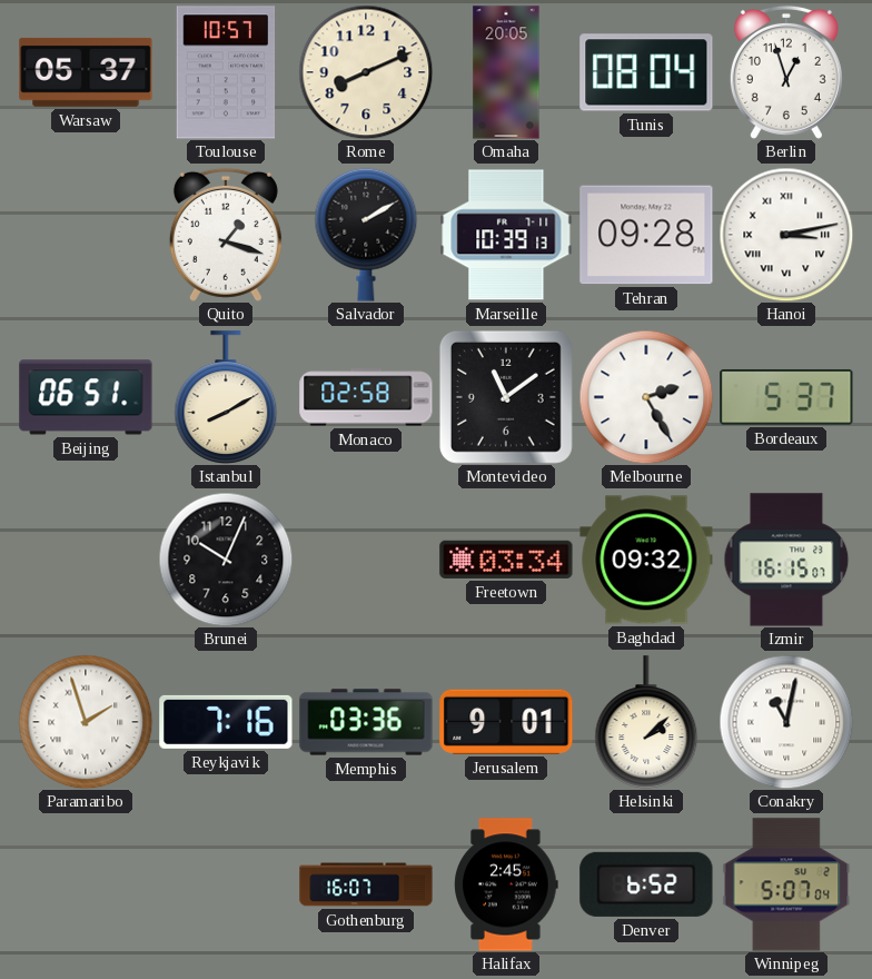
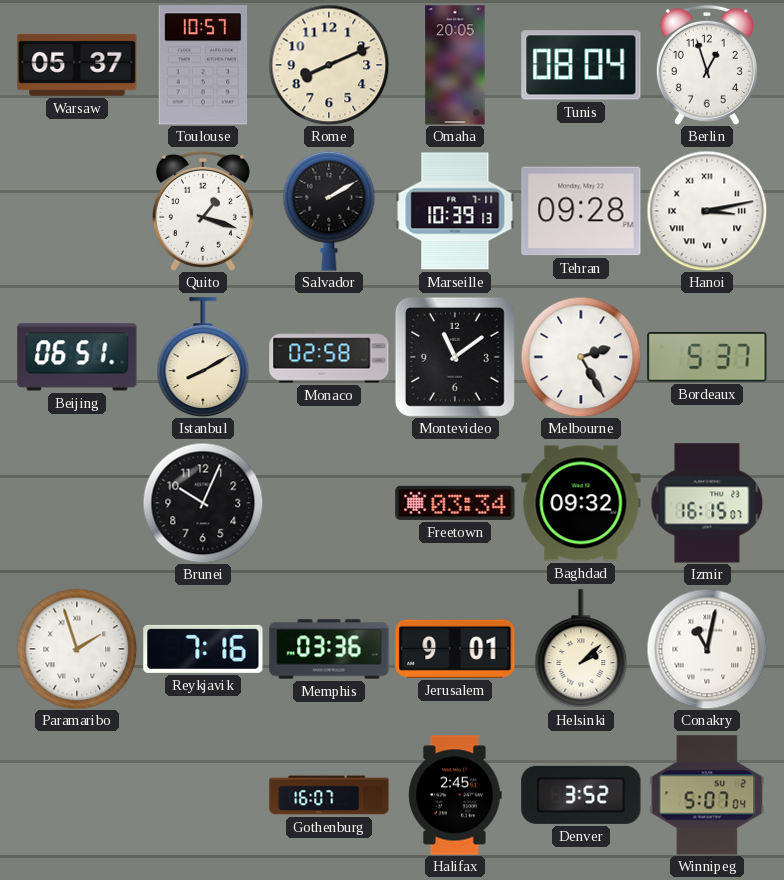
Denver: 6:52 -> 3:52
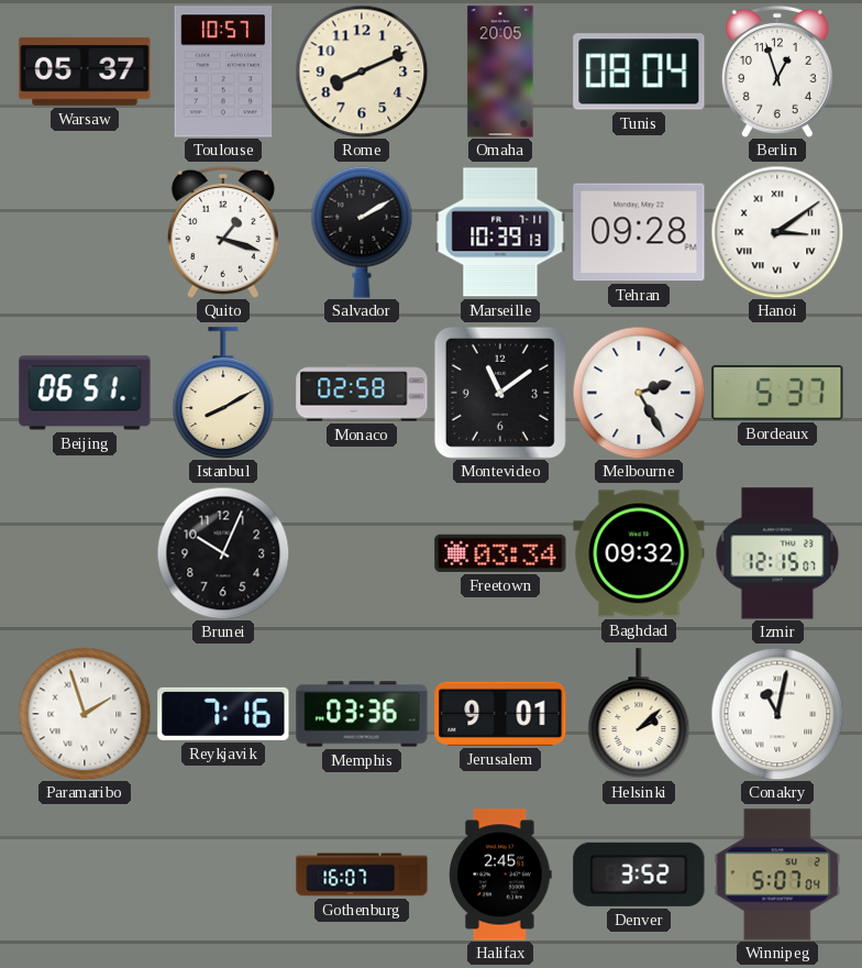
Hanoi: 3:13 -> 3:09
Izmir: 16:15 -> 12:15
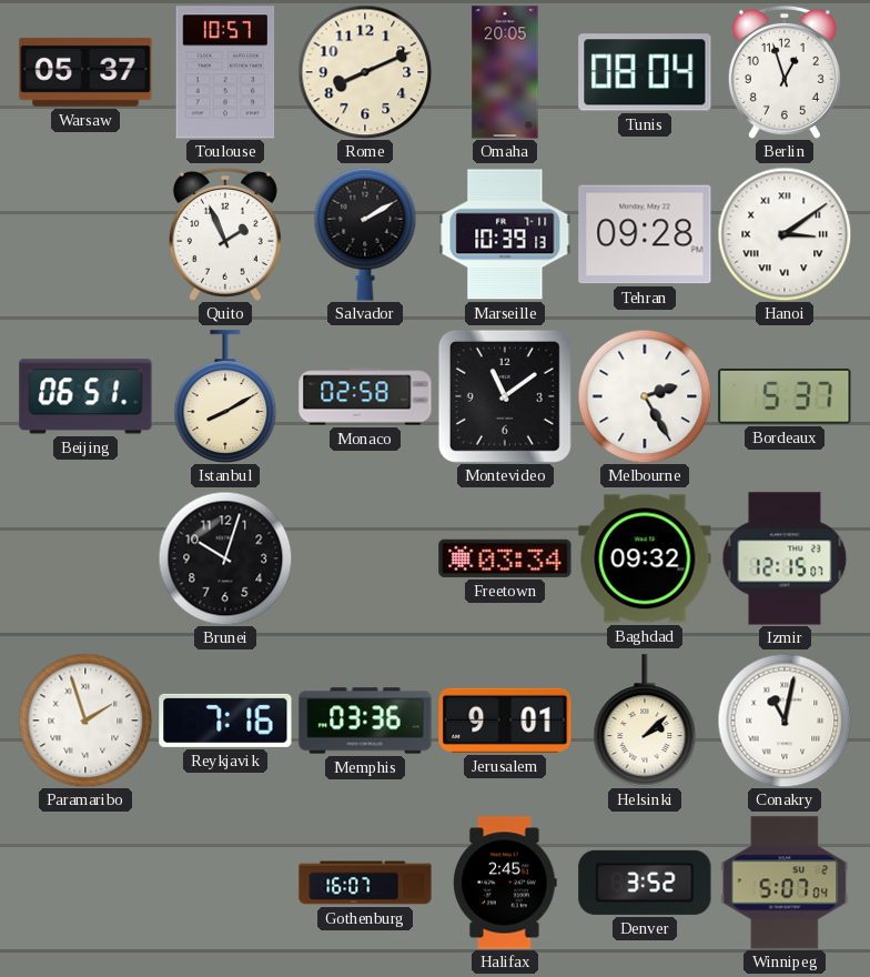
Quito: 1:18 -> 1:56
Brunei: 10:04 -> 10:03
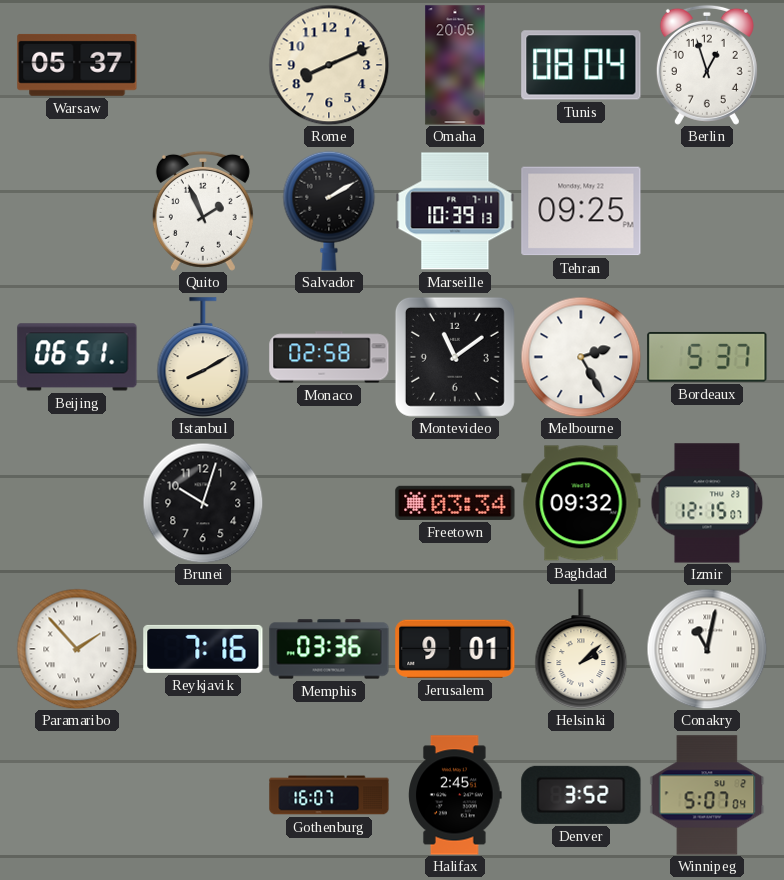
Toulouse: 10:57 -> none
Tehran: 09:28 -> 09:25
Hanoi: 3:09 -> none
Paramaribo: 1:57 -> 1:53
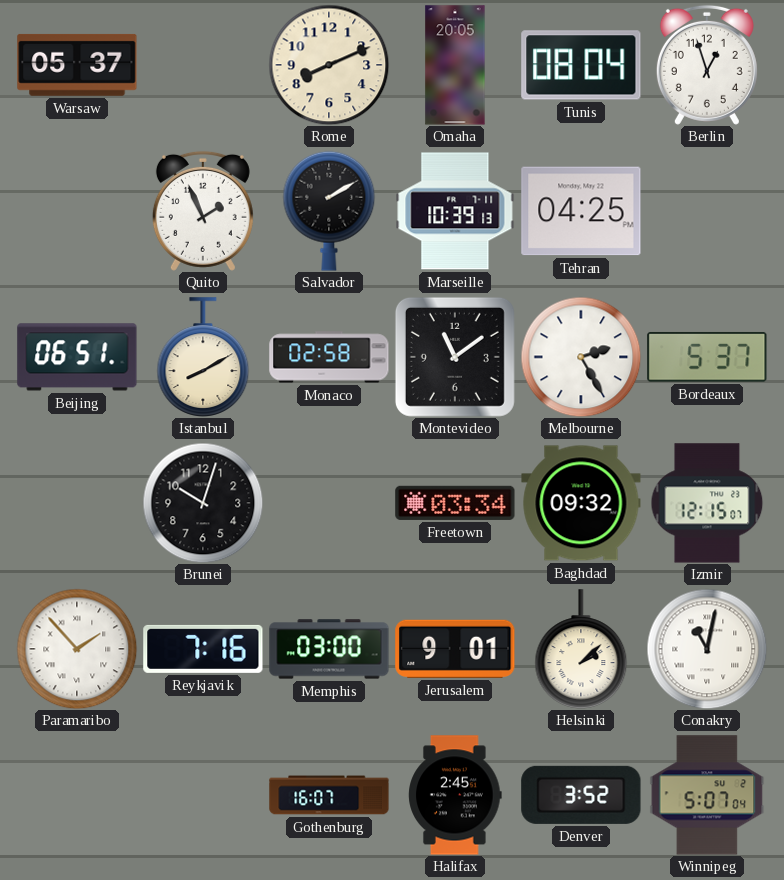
Tehran: 09:25 -> 04:25
Memphis: 03:36 -> 03:00
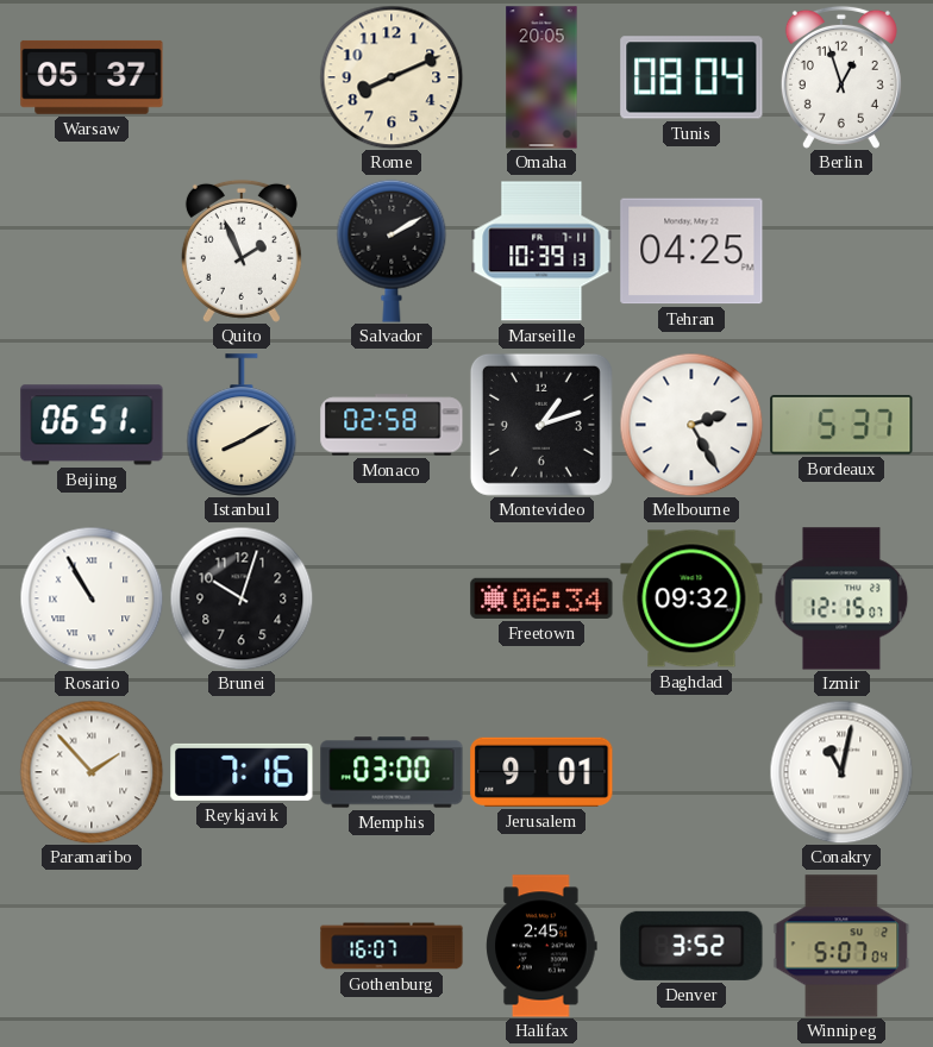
Montevideo: 11:09 -> 1:12
Rosario: none -> 10:55
Freetown: 03:34 -> 06:34
Helsinki: 2:08 -> none
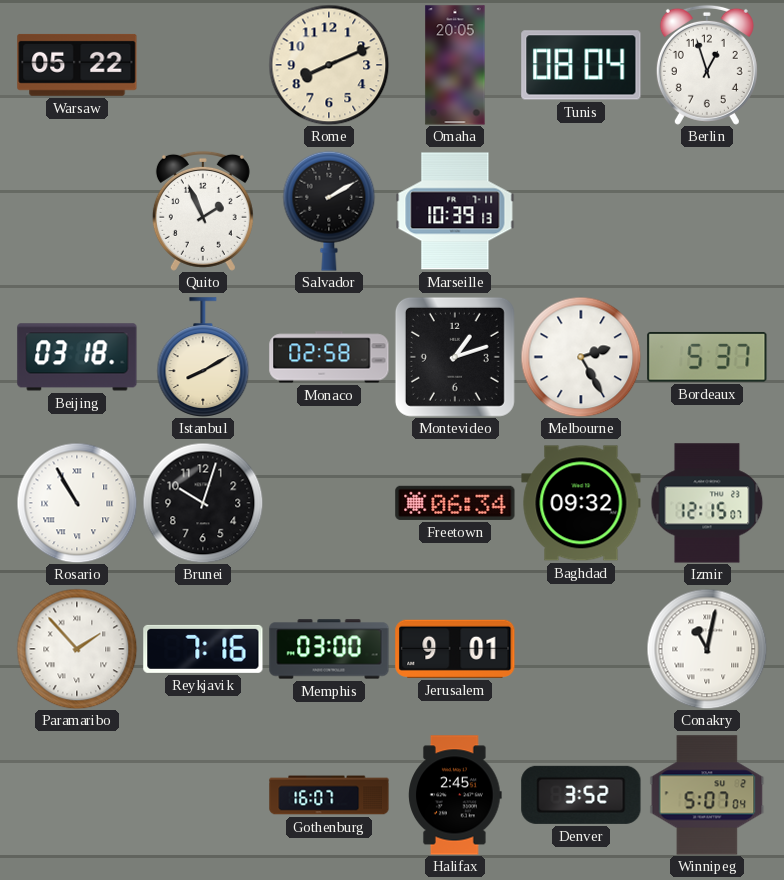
Warsaw: 05:37 -> 05:22
Tehran: 04:25 -> none
Beijing: 06:51 -> 03:18
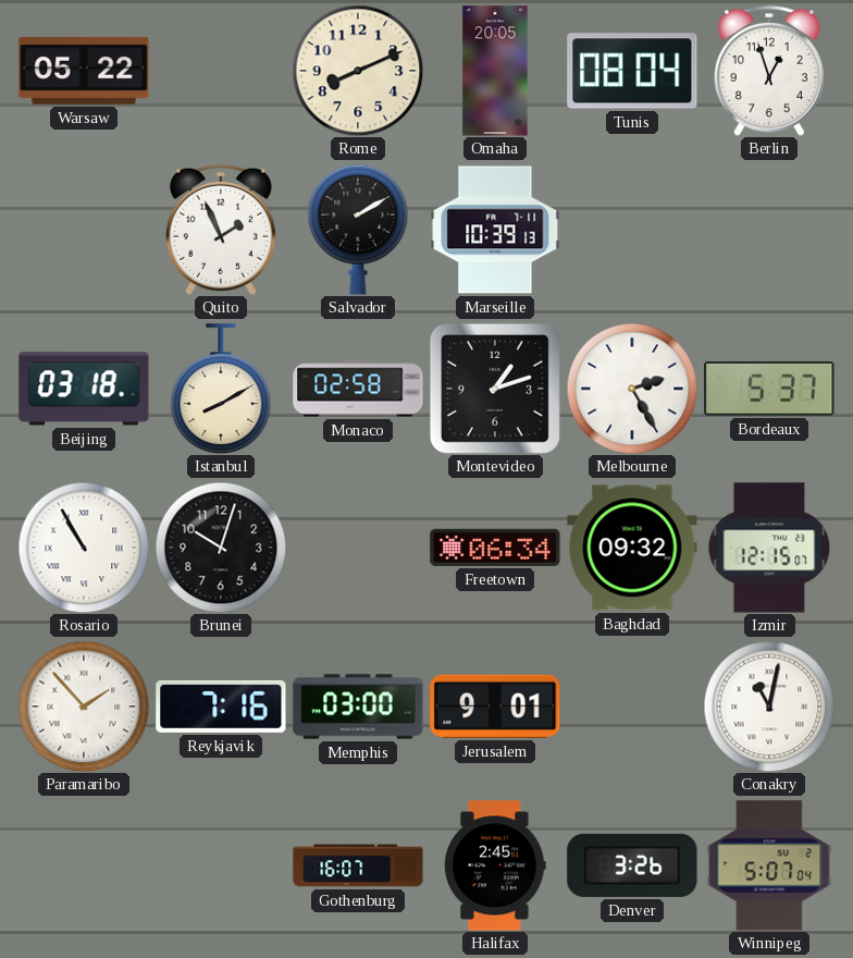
Denver: 3:52 -> 3:26
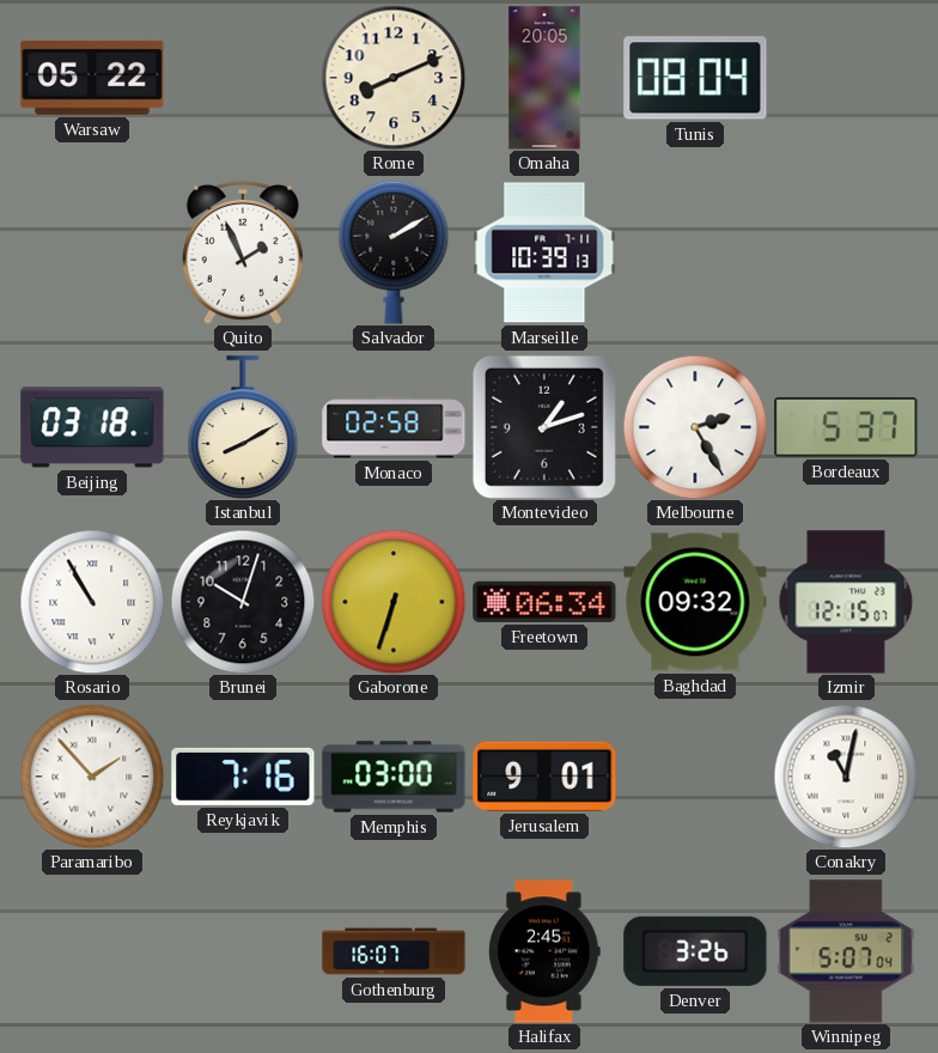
Berlin: 12:57 -> none
Gaborone: none -> 6:33
